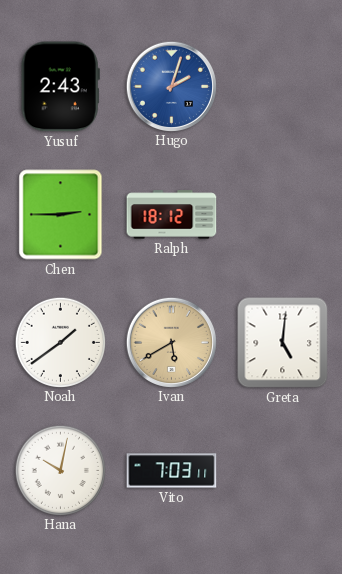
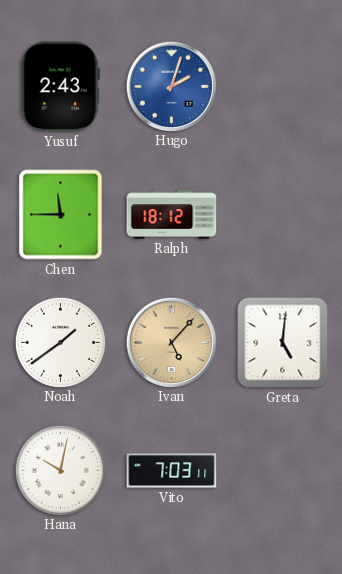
Chen: 2:45 -> 11:45
Ivan: 5:40 -> 5:07
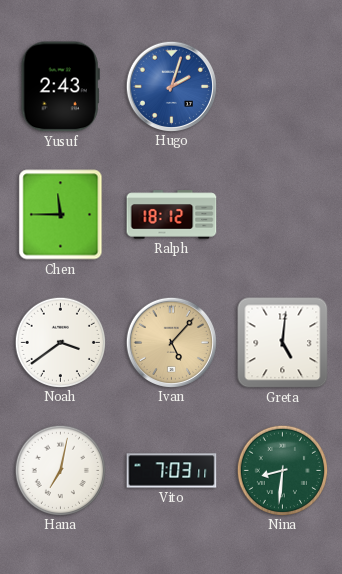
Noah: 1:39 -> 3:39
Hana: 10:02 -> 7:02
Nina: none -> 8:31
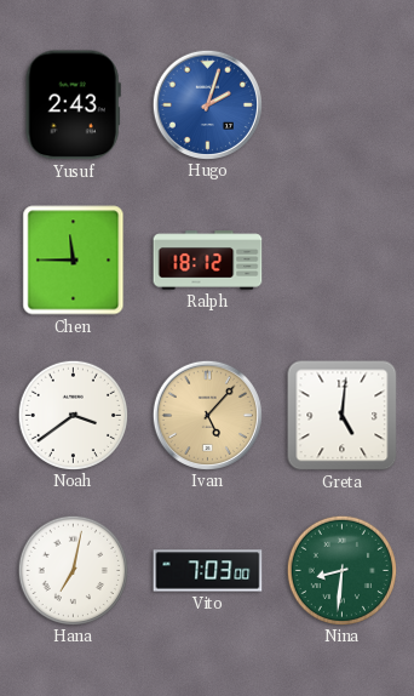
Vito: 7:03:11 -> 7:03:00
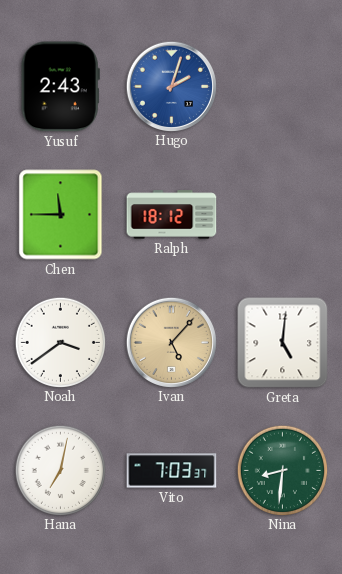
Vito: 7:03:00 -> 7:03:37
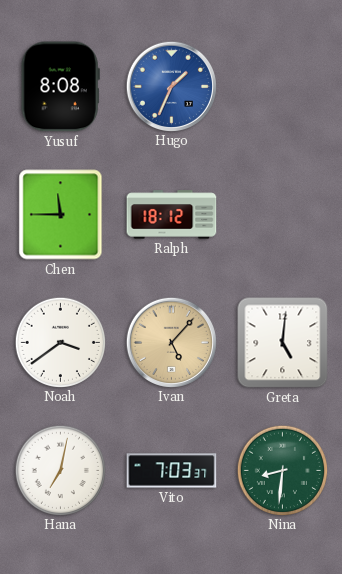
Yusuf: 2:43 -> 8:08
Hugo: 2:03 -> 1:34
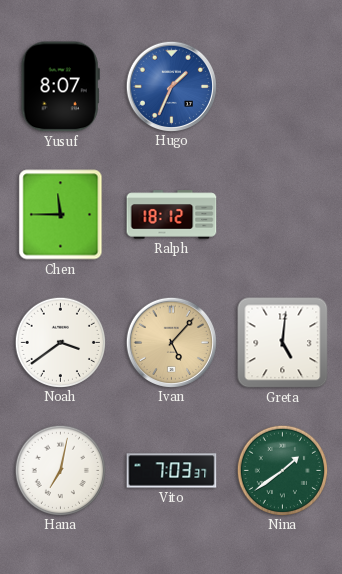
Yusuf: 8:08 -> 8:07
Nina: 8:31 -> 1:39
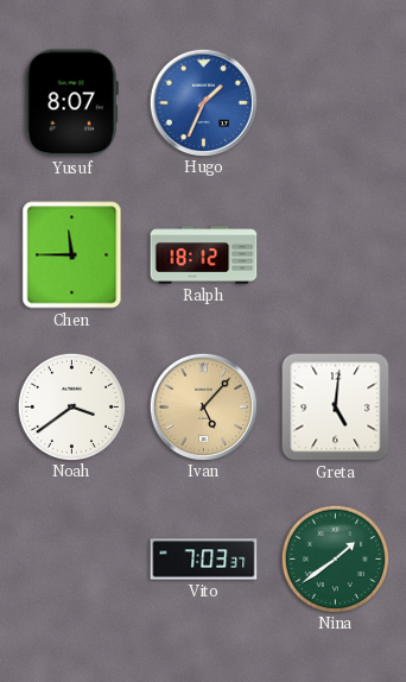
Hana: 7:02 -> none
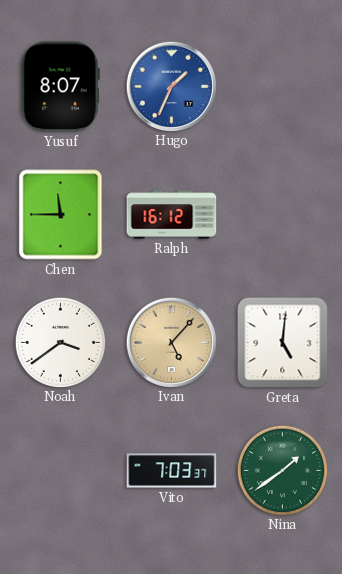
Ralph: 18:12 -> 16:12
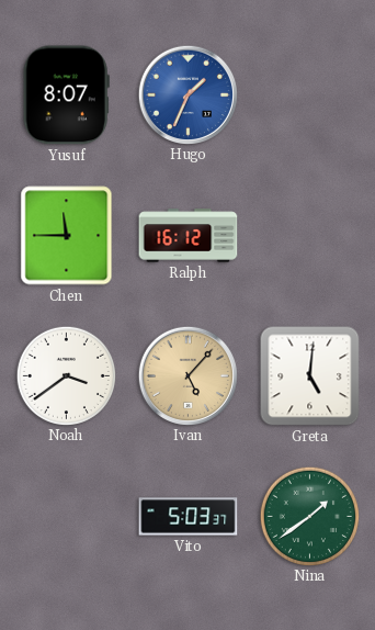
Vito: 7:03 -> 5:03
